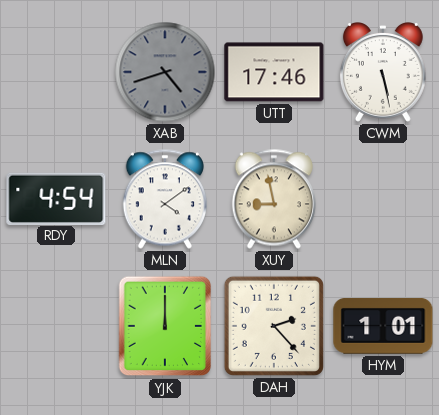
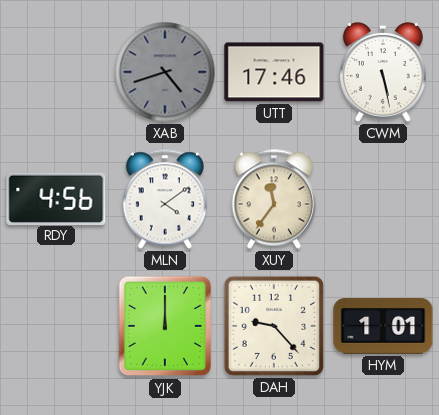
RDY: 4:54 -> 4:56
XUY: 8:58 -> 11:36
DAH: 2:23 -> 9:23
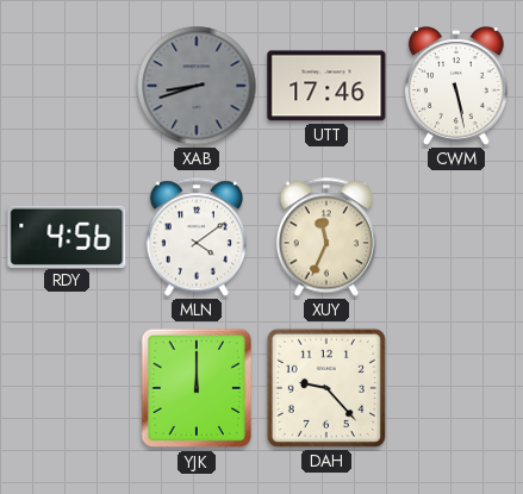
XAB: 4:42 -> 8:42
XUY: 11:36 -> 11:34
HYM: 1:01 -> none
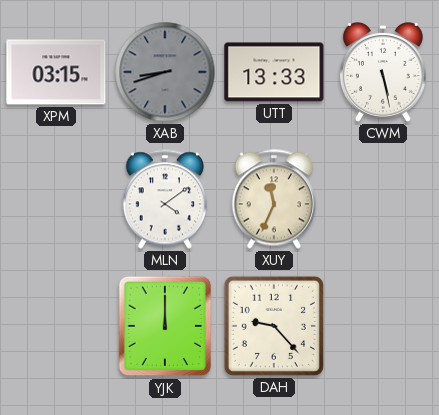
XPM: none -> 03:15
UTT: 17:46 -> 13:33
RDY: 4:56 -> none
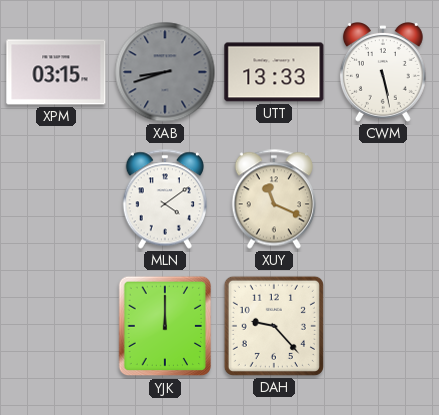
XUY: 11:34 -> 11:19
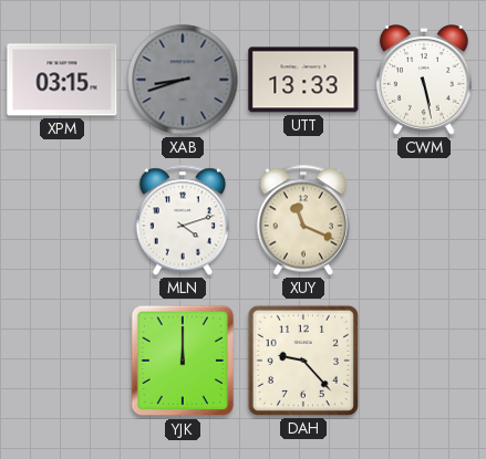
MLN: 4:09 -> 4:12
